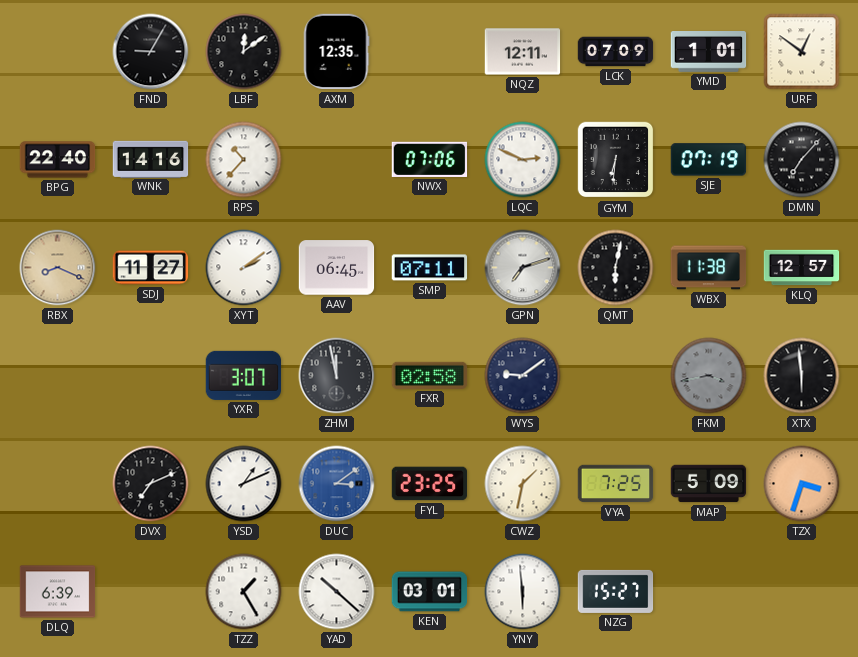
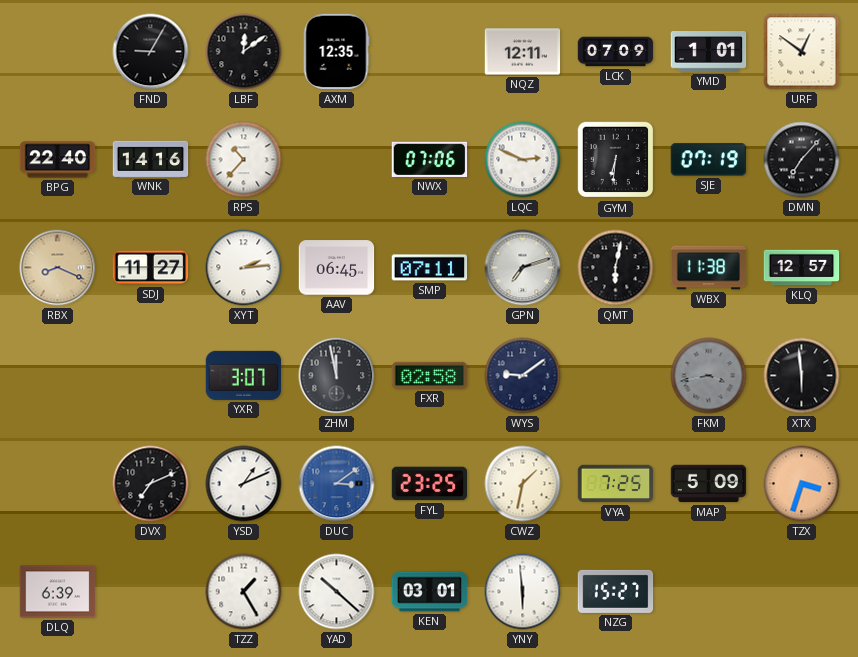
XYT: 2:09 -> 2:14
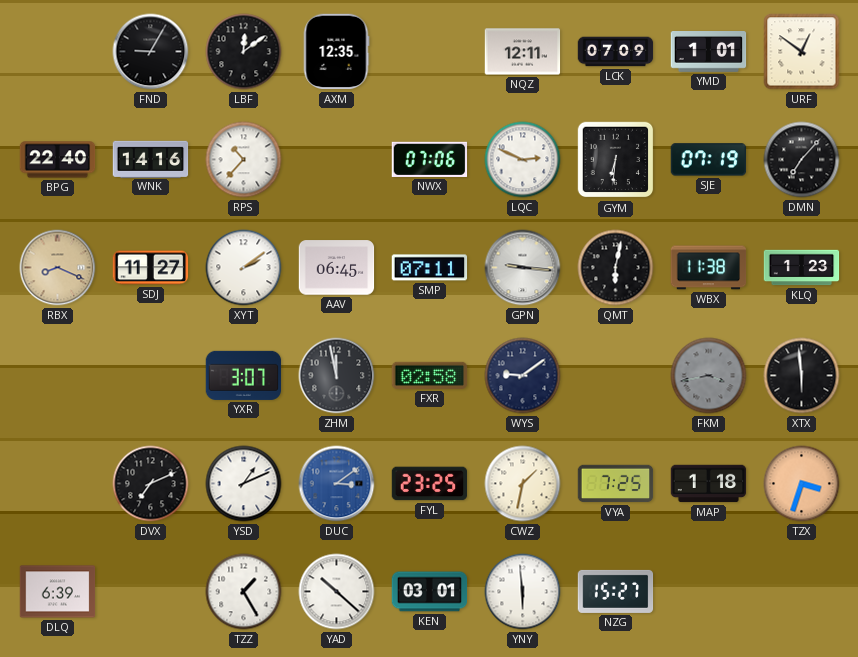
XYT: 2:14 -> 2:09
GPN: 7:12 -> 9:16
KLQ: 12:57 -> 1:23
MAP: 5:09 -> 1:18
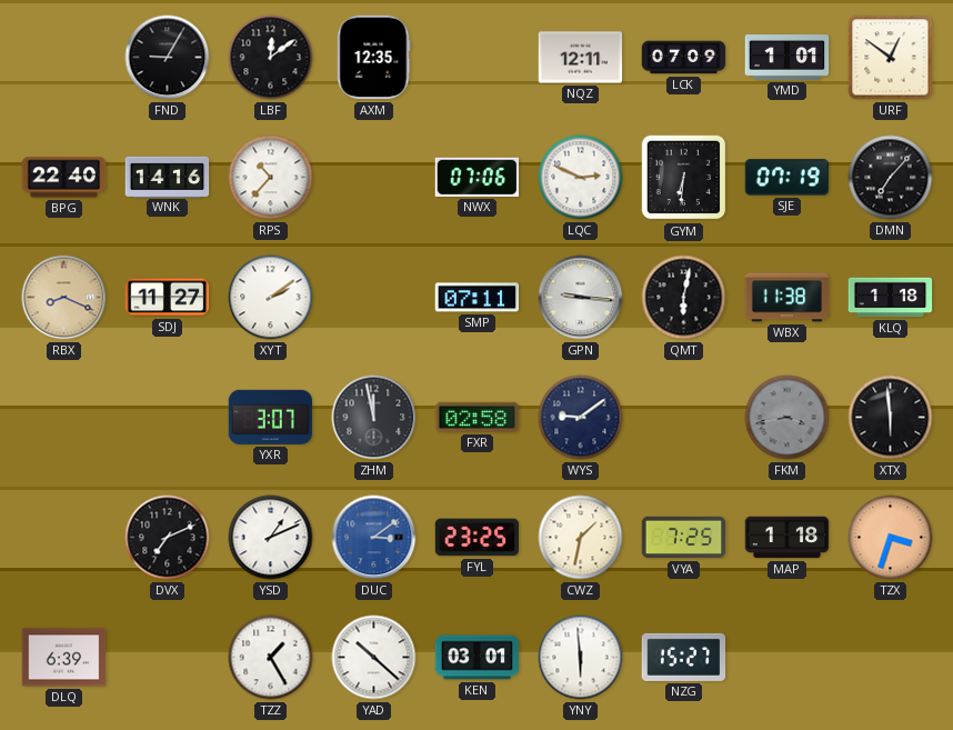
AAV: 06:45 -> none
KLQ: 1:23 -> 1:18
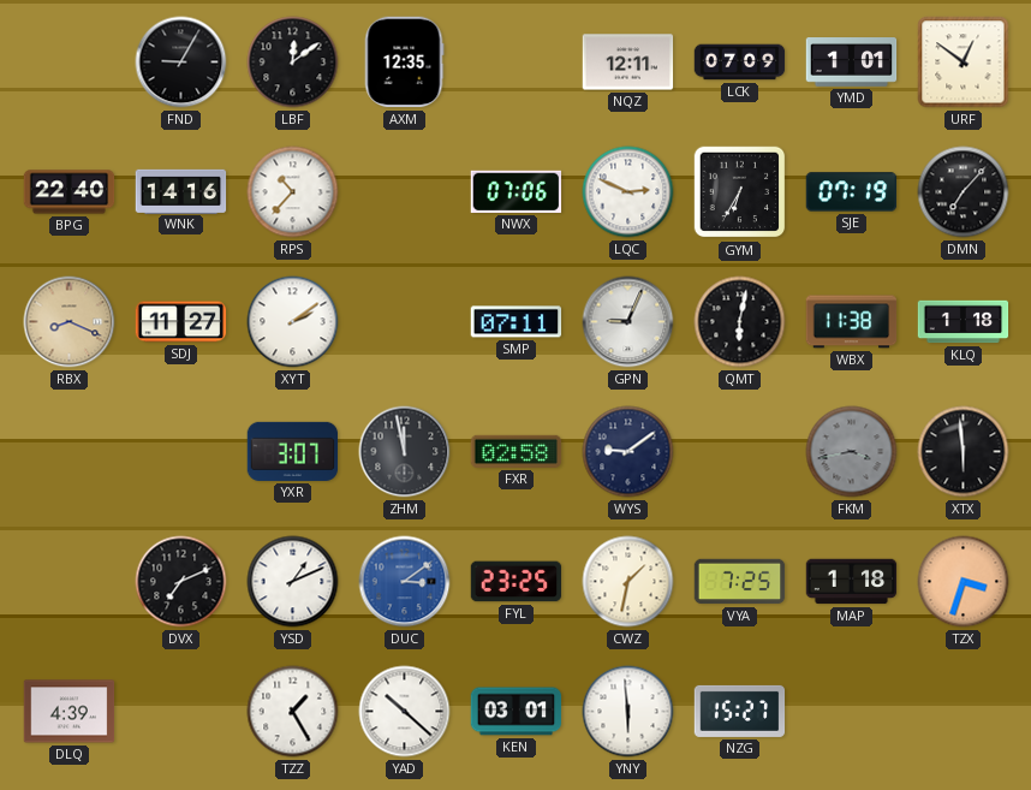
GYM: 6:31 -> 6:35
GPN: 9:16 -> 9:04
DLQ: 6:39 -> 4:39
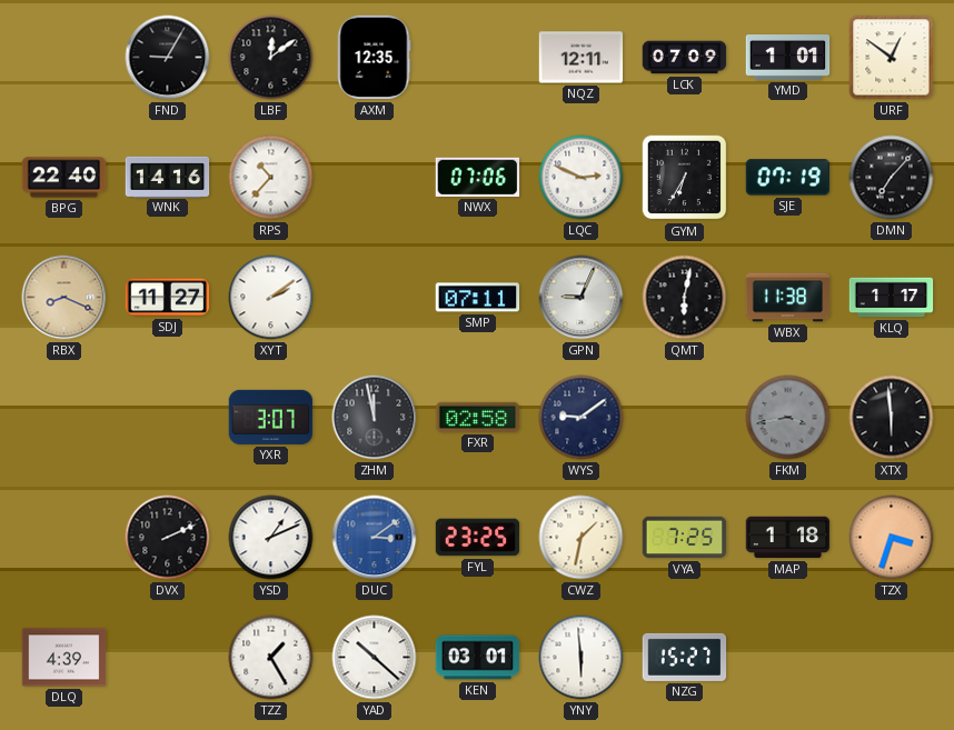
KLQ: 1:18 -> 1:17
DVX: 7:11 -> 2:11
